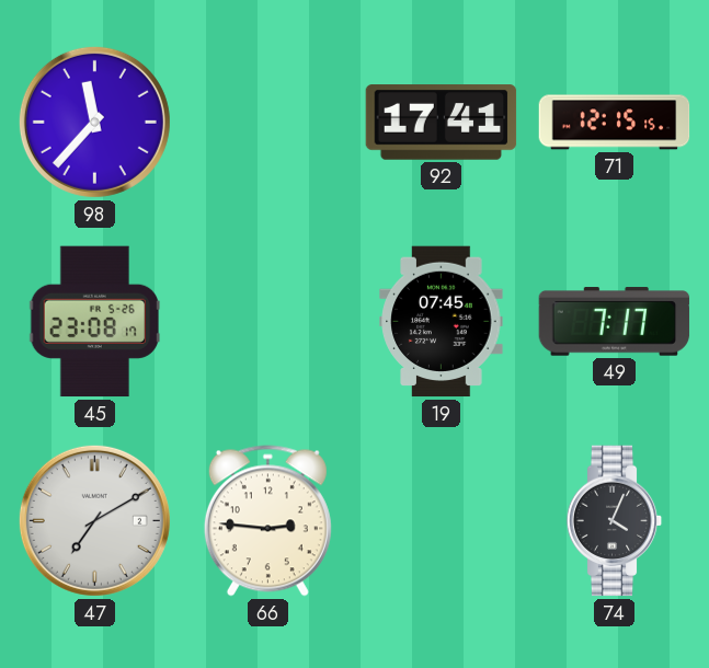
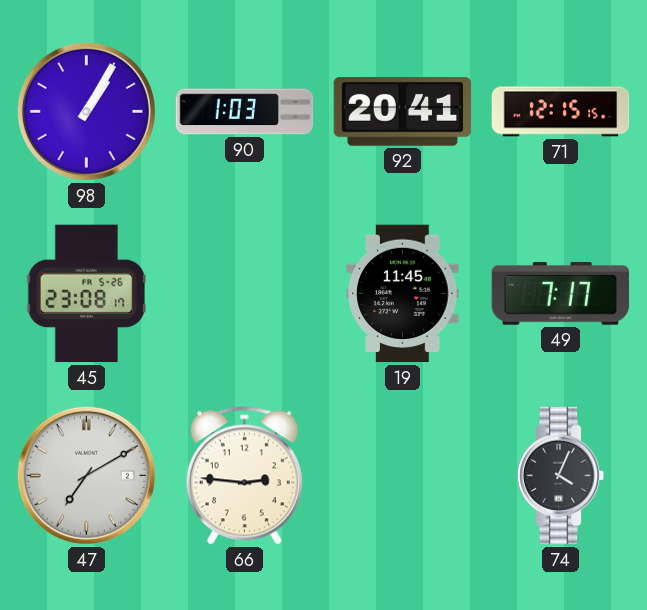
98: 11:37 -> 1:05
90: none -> 1:03
92: 17:41 -> 20:41
19: 07:45 -> 11:45
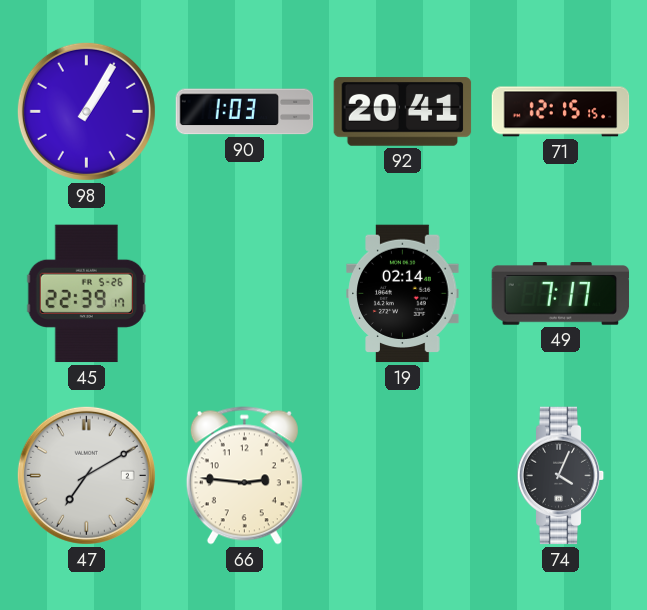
45: 23:08 -> 22:39
19: 11:45 -> 02:14
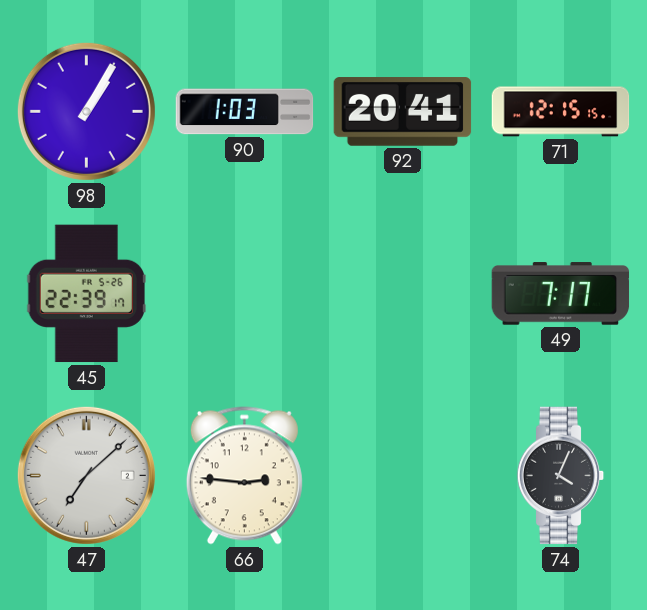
19: 02:14 -> none
47: 7:10 -> 7:08
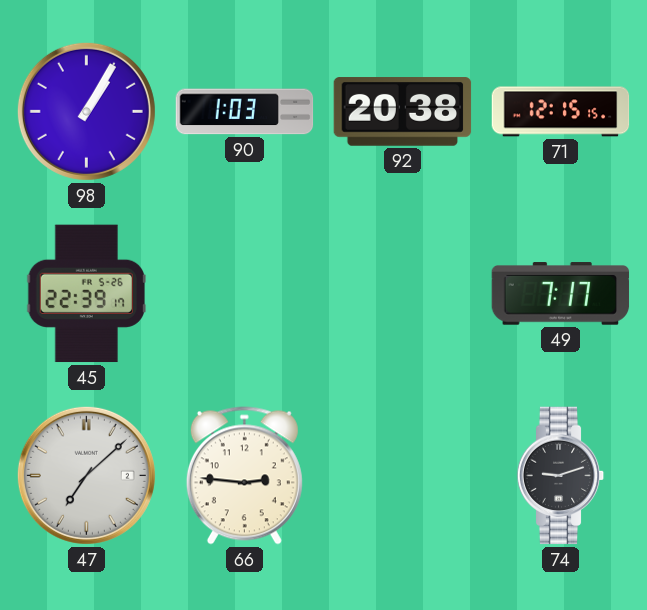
92: 20:41 -> 20:38
74: 4:04 -> 9:12
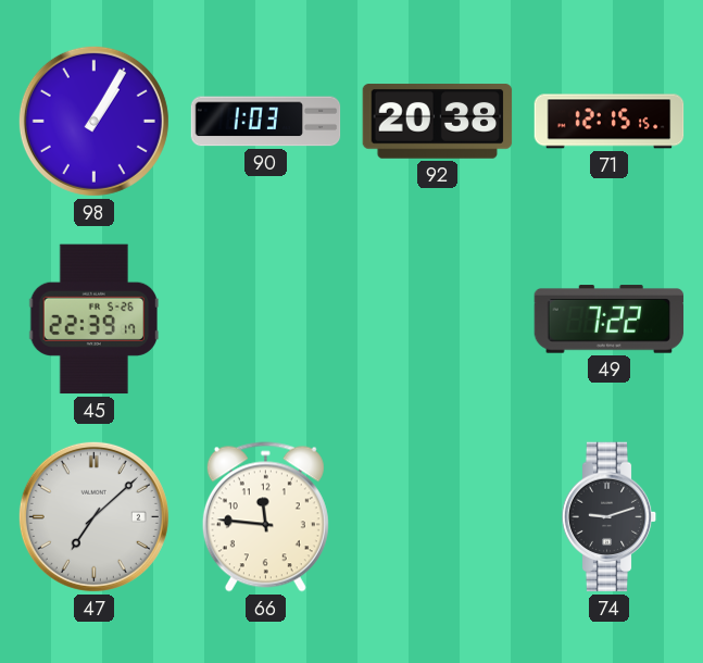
49: 7:17 -> 7:22
66: 2:46 -> 11:46
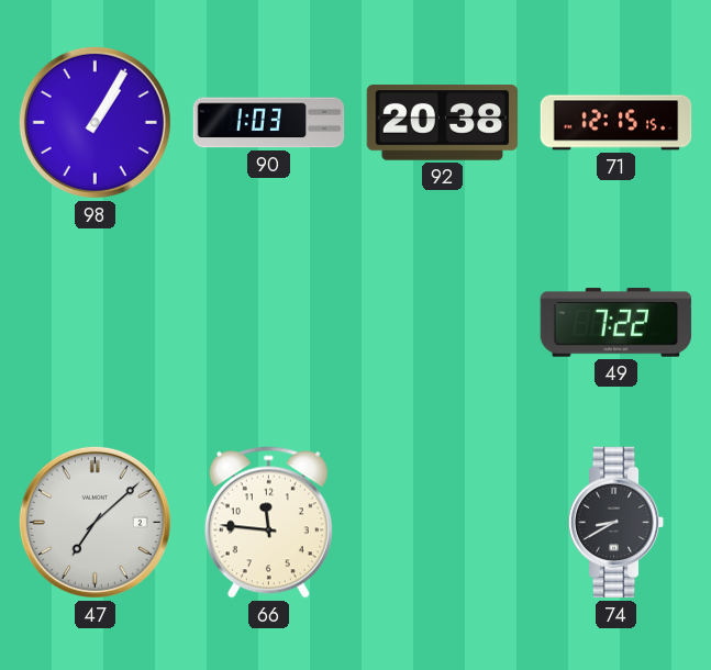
45: 22:39 -> none
74: 9:12 -> 8:40
